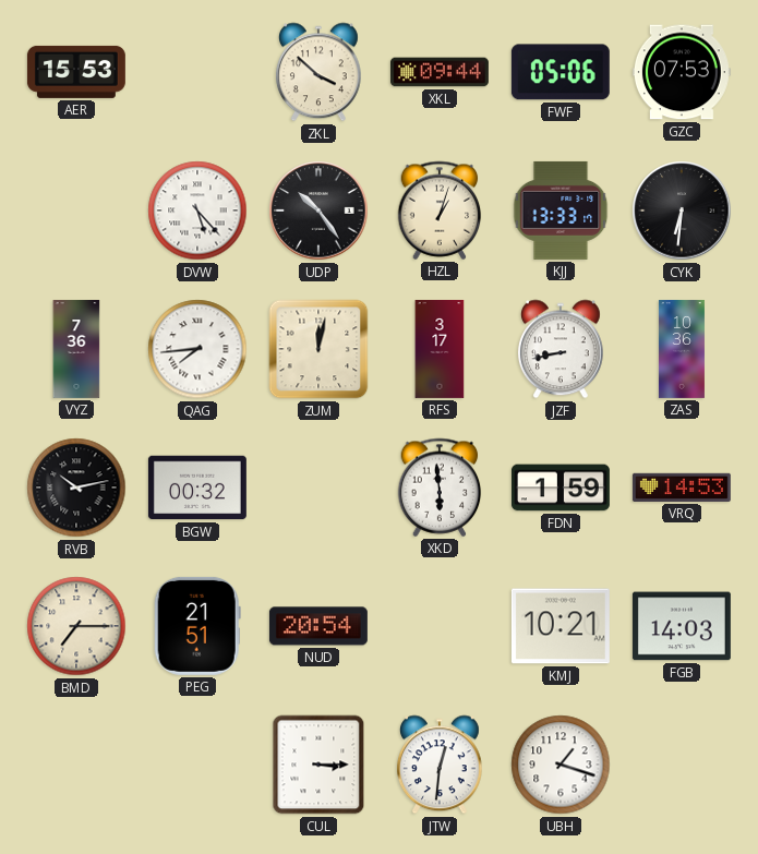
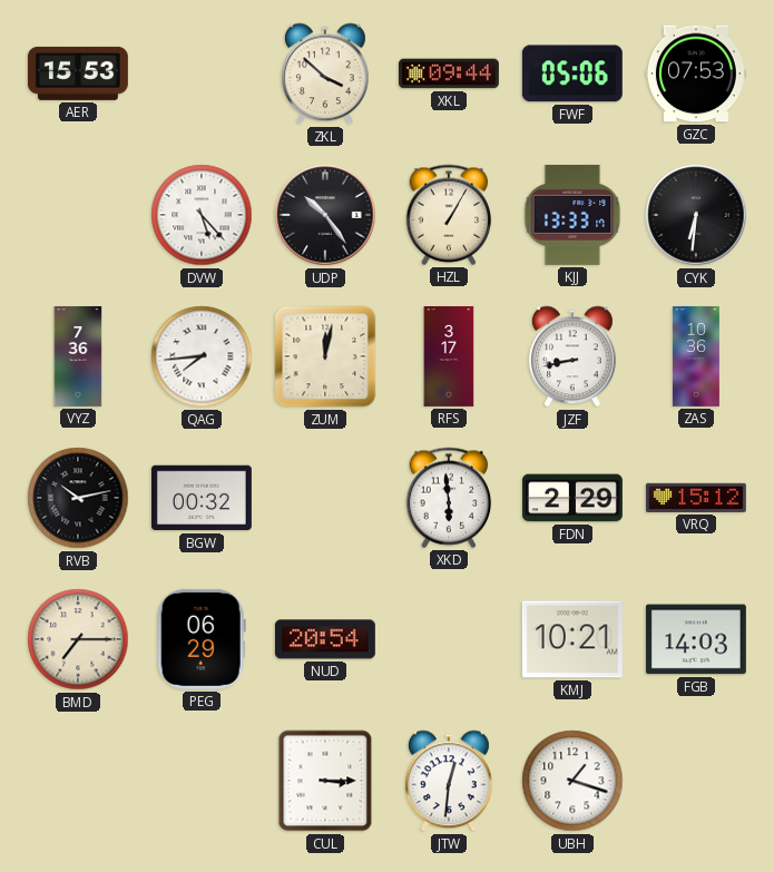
HZL: 1:03 -> 1:05
FDN: 1:59 -> 2:29
VRQ: 14:53 -> 15:12
PEG: 21:51 -> 06:29
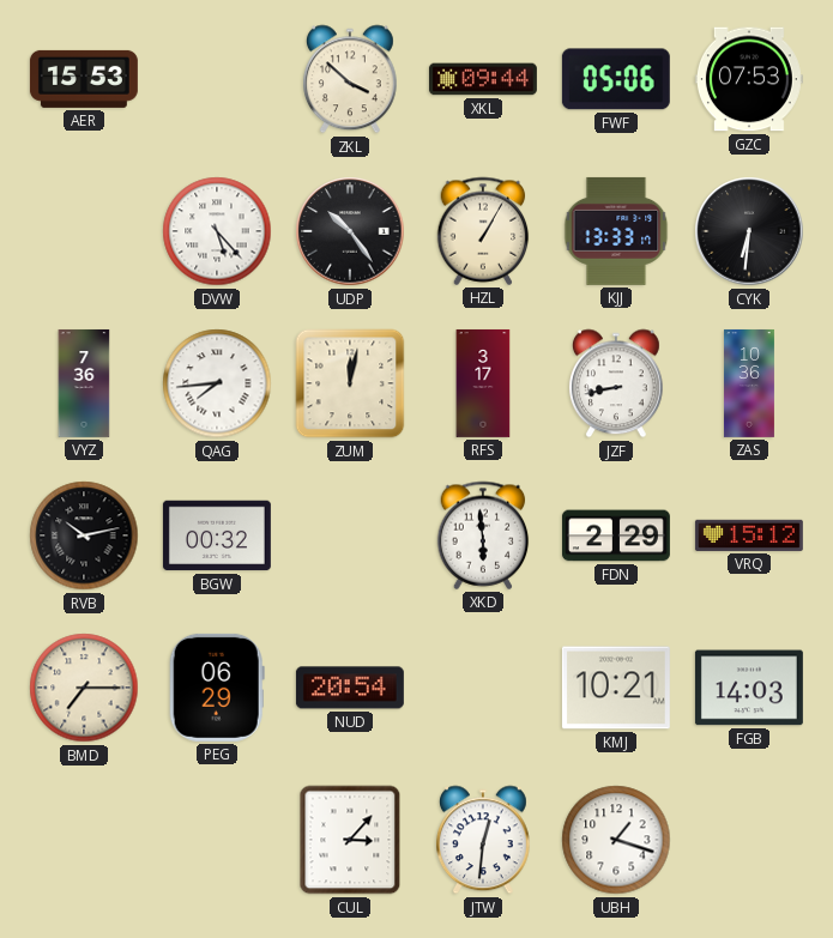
CUL: 3:15 -> 3:07
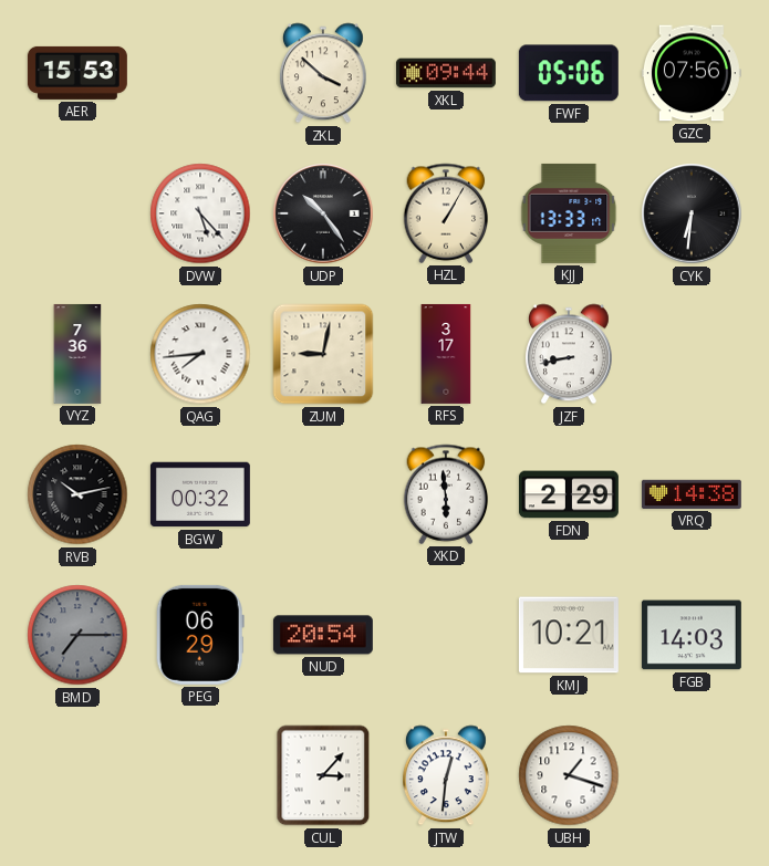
GZC: 07:53 -> 07:56
ZUM: 12:02 -> 9:02
ZAS: 10:36 -> none
VRQ: 15:12 -> 14:38
BMD dial: cream -> grey
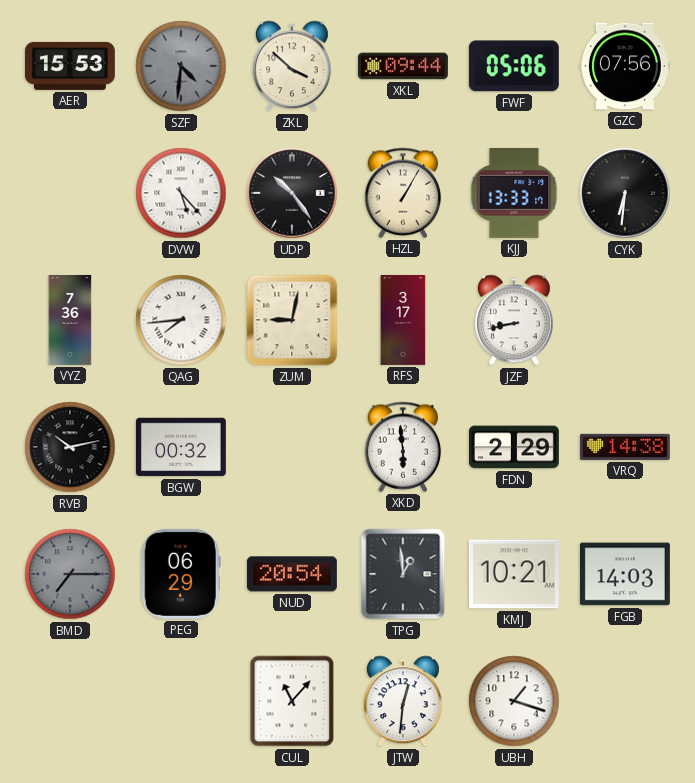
SZF: none -> 4:31
TPG: none -> 12:59
CUL: 3:07 -> 11:07
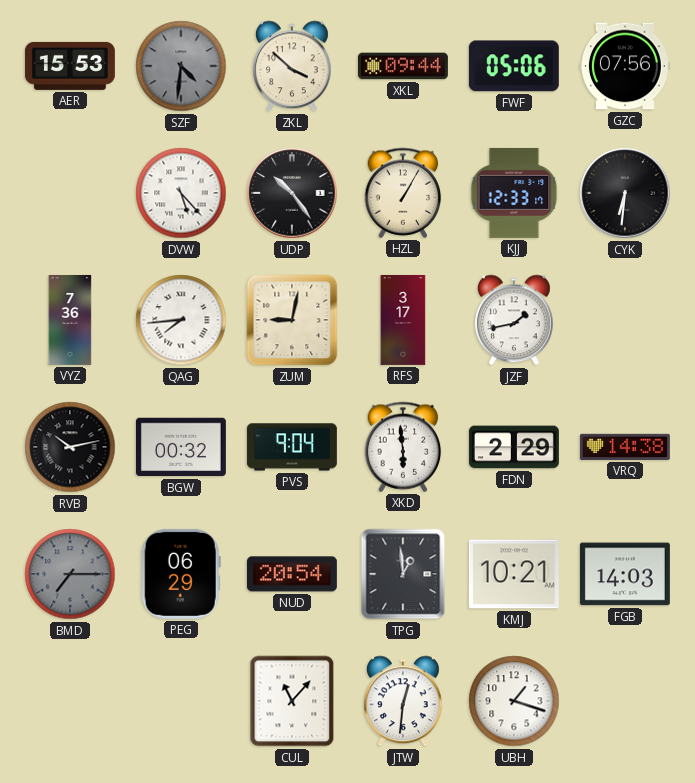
KJJ: 13:33 -> 12:33
JZF: 8:43 -> 1:43
PVS: none -> 9:04
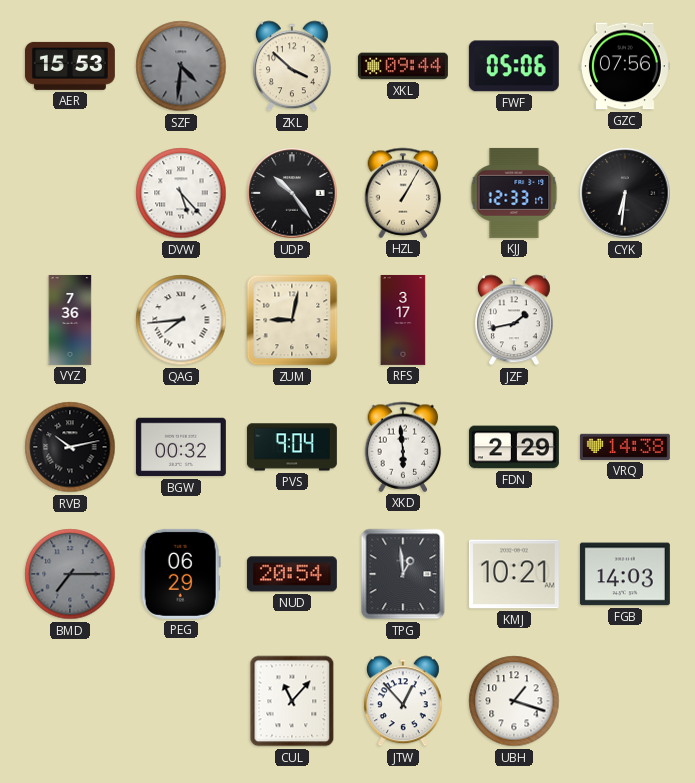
JTW: 12:31 -> 12:53
